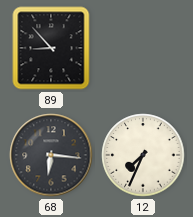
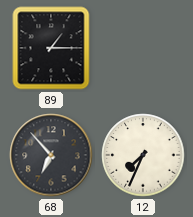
89: 8:53 -> 1:15
68: 6:16 -> 6:53
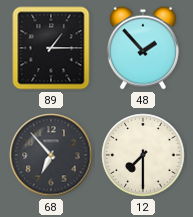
48: none -> 1:53
12: 7:34 -> 7:30
